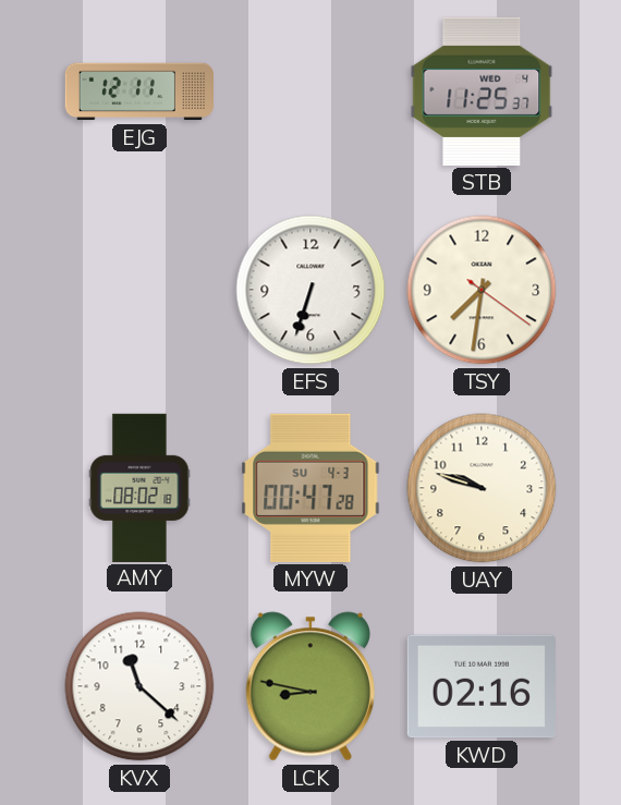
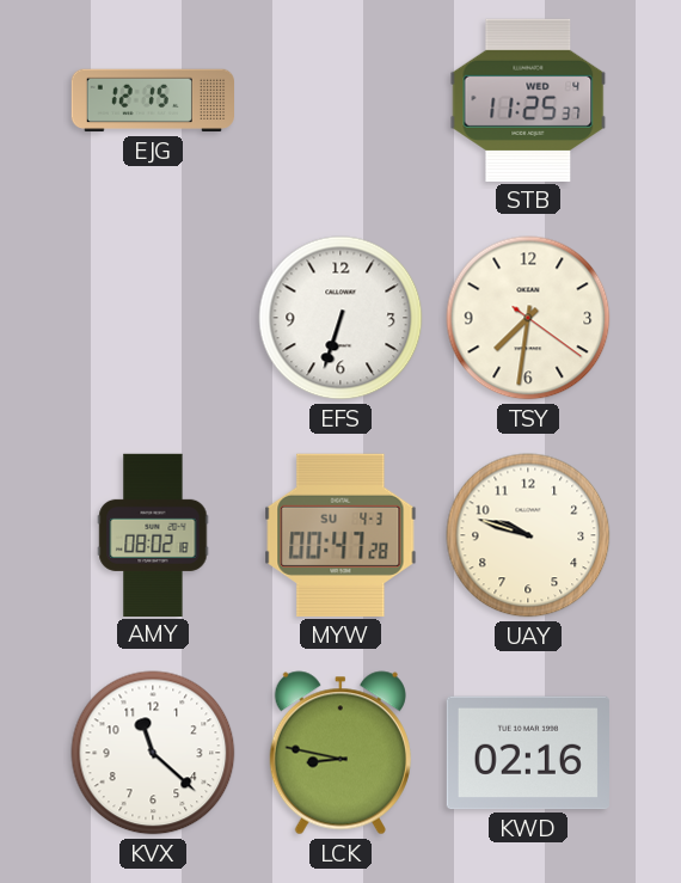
EJG: 12:11 -> 12:15
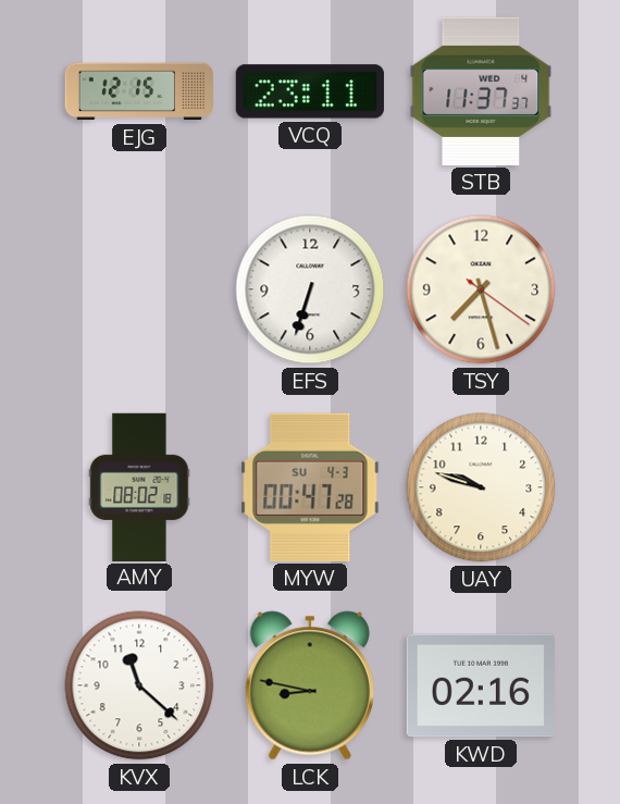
VCQ: none -> 23:11
STB: 11:25 -> 11:37
TSY: 7:31 -> 7:27
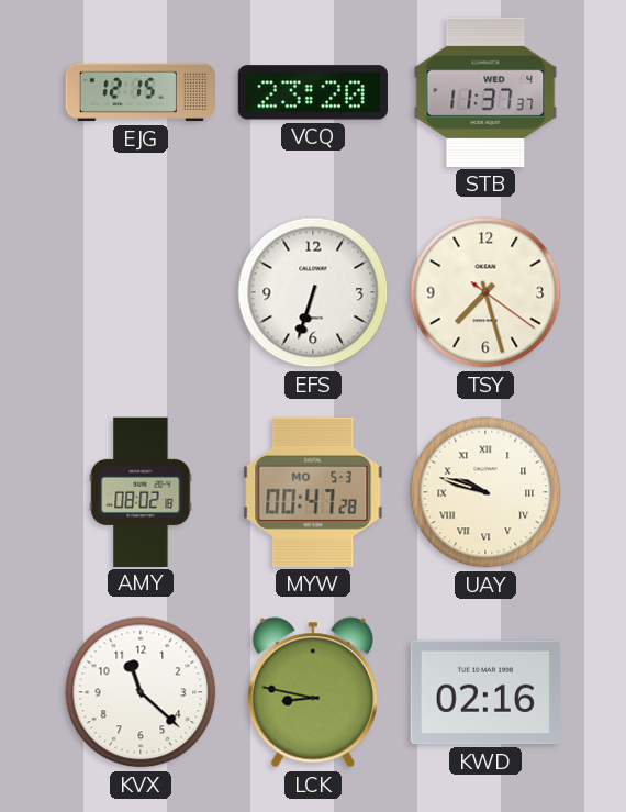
VCQ: 23:11 -> 23:20
MYW date: SU 4-3 -> MO 5-3
UAY numerals: Arabic -> Roman
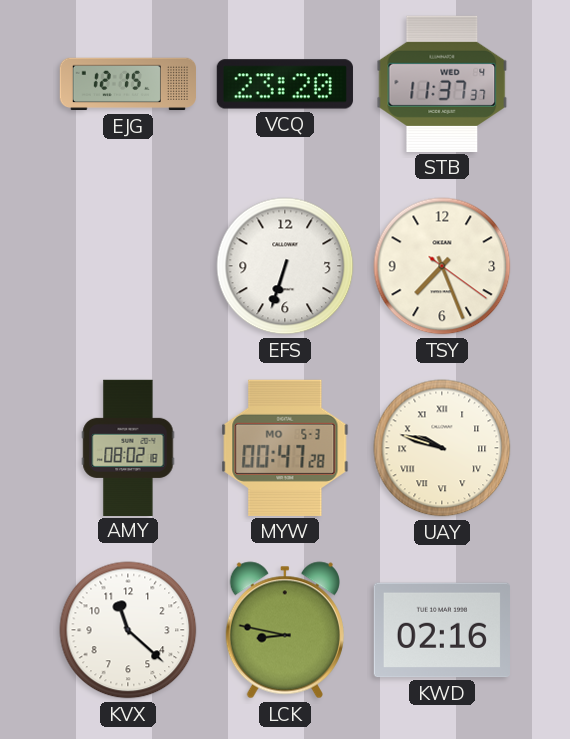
TSY: 7:27 -> 7:26
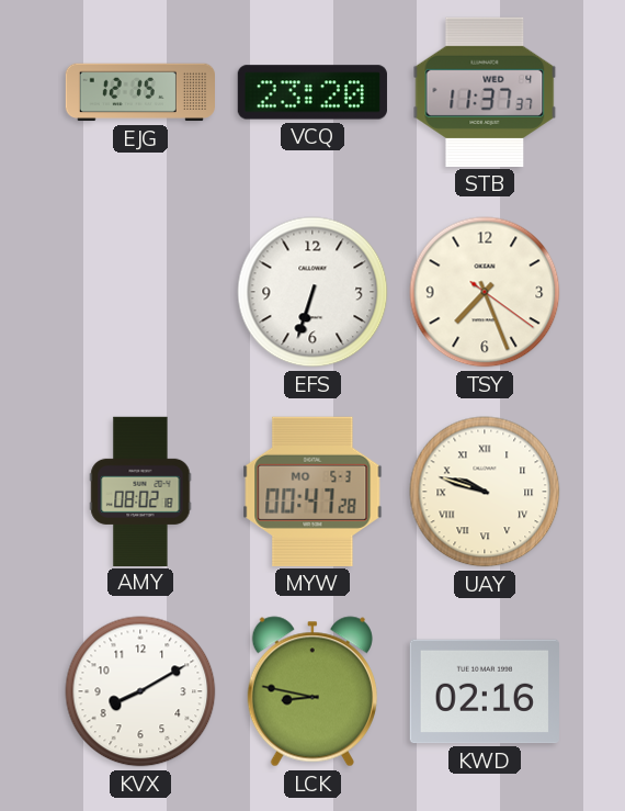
KVX: 11:22 -> 8:10
